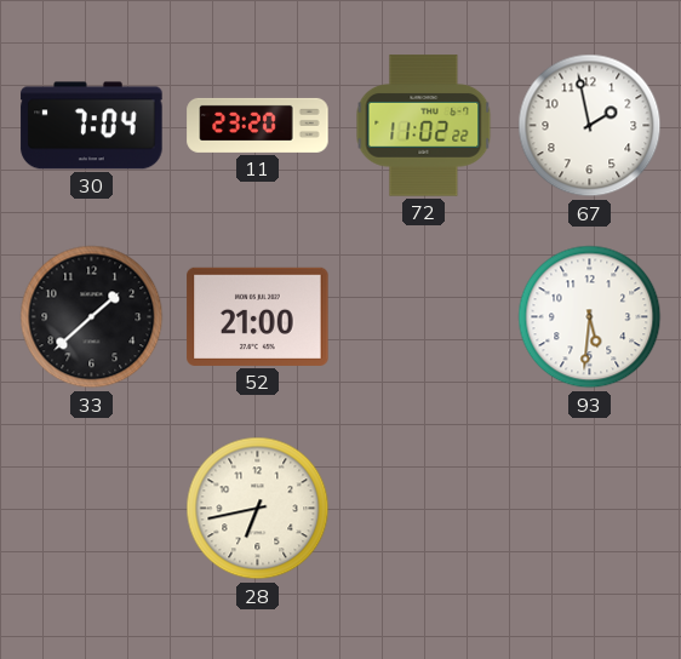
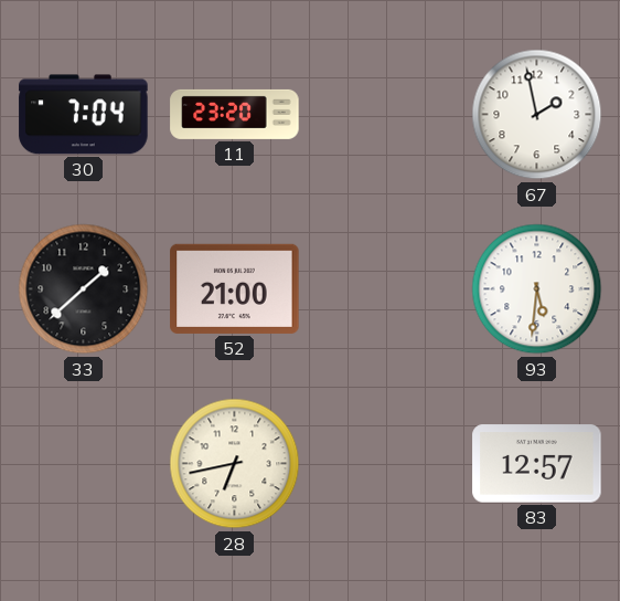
72: 11:02 -> none
83: none -> 12:57
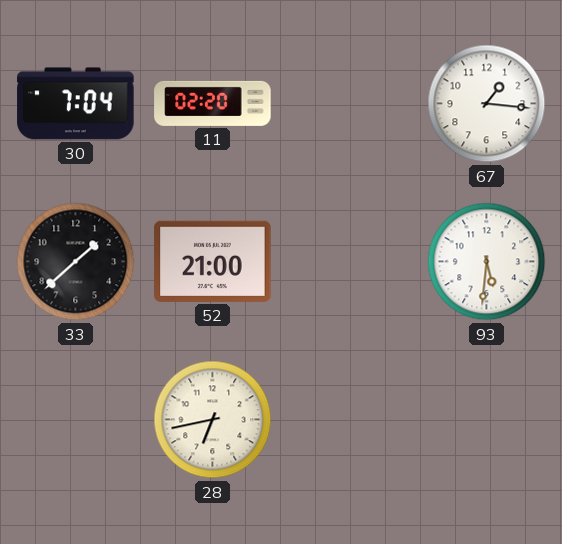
11: 23:20 -> 02:20
67: 1:58 -> 1:16
83: 12:57 -> none
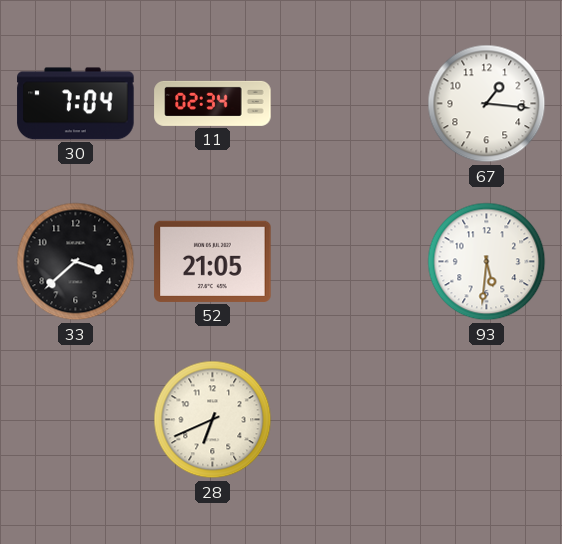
11: 02:20 -> 02:34
33: 1:38 -> 3:38
52: 21:00 -> 21:05
28: 6:43 -> 6:41
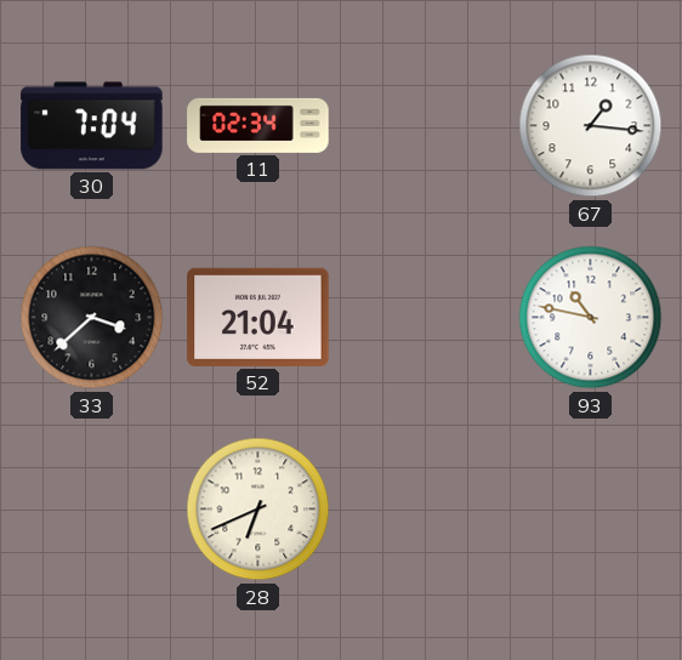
52: 21:05 -> 21:04
93: 5:31 -> 10:47
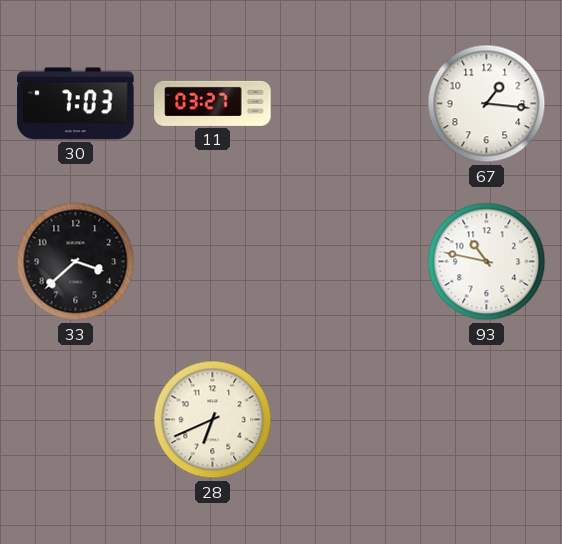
30: 7:04 -> 7:03
11: 02:34 -> 03:27
52: 21:04 -> none
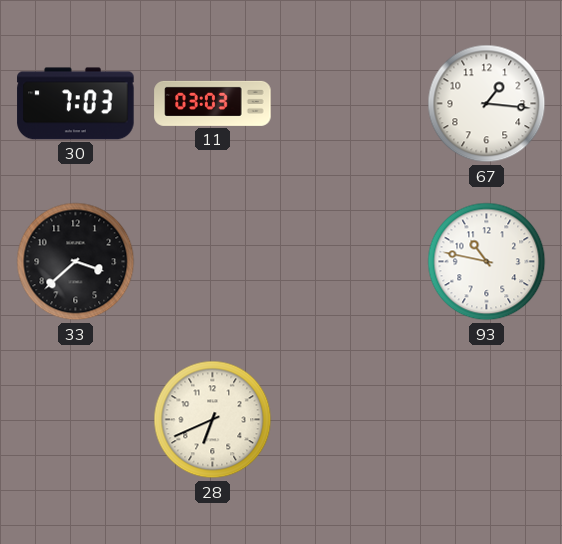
11: 03:27 -> 03:03
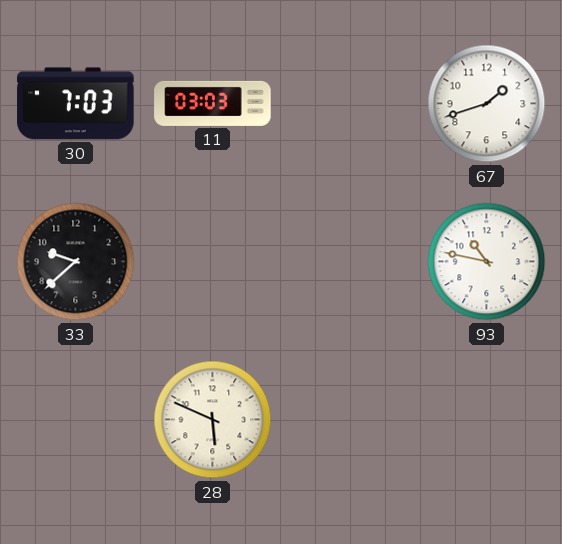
67: 1:16 -> 1:42
33: 3:38 -> 9:38
28: 6:41 -> 5:49
